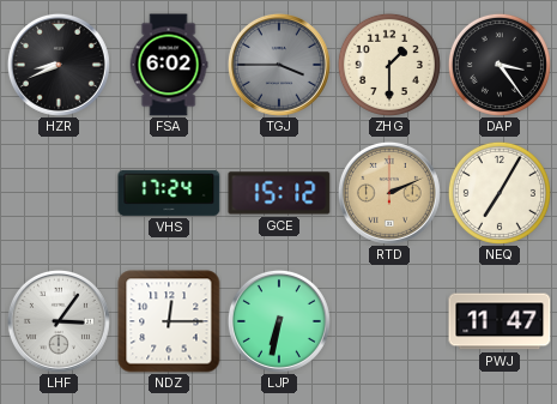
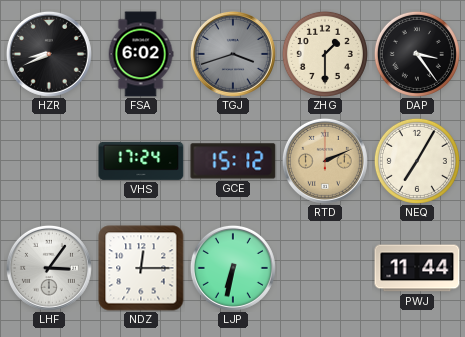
TGJ: 3:45 -> 3:42
PWJ: 11:47 -> 11:44
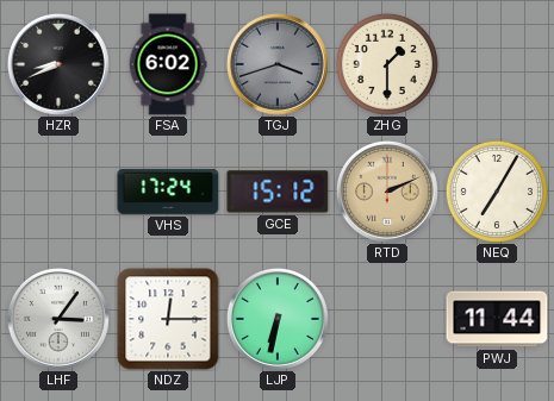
DAP: 3:24 -> none
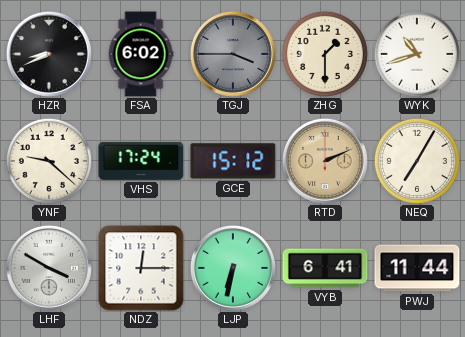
TGJ: 3:42 -> 3:45
WYK: none -> 10:42
YNF: none -> 9:22
LHF: 3:06 -> 3:50
VYB: none -> 6:41
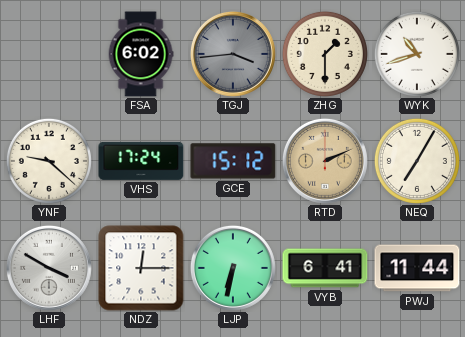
HZR: 8:41 -> none
TGJ: 3:45 -> 3:44
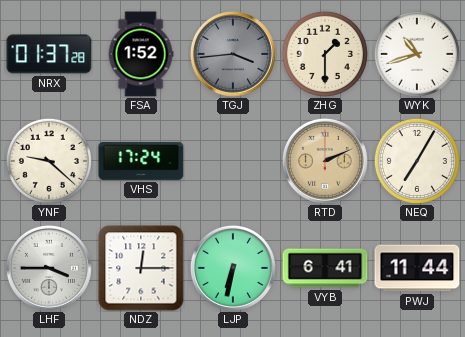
NRX: none -> 01:37
FSA: 6:02 -> 1:52
GCE: 15:12 -> none
LHF: 3:50 -> 3:45
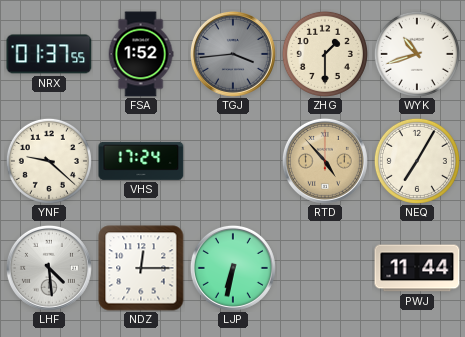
NRX: 01:37:28 -> 01:37:55
RTD: 2:11 -> 4:53
LHF: 3:45 -> 4:29
VYB: 6:41 -> none
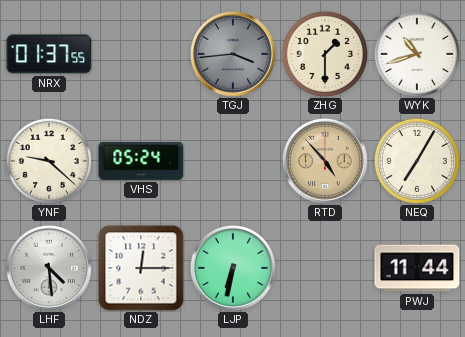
FSA: 1:52 -> none
VHS: 17:24 -> 05:24
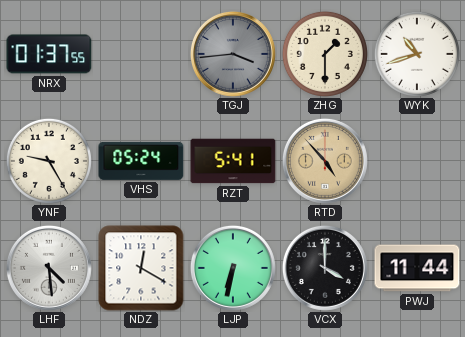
YNF: 9:22 -> 9:25
RZT: none -> 5:41
NEQ: 7:05 -> none
NDZ: 12:15 -> 12:20
VCX: none -> 4:00
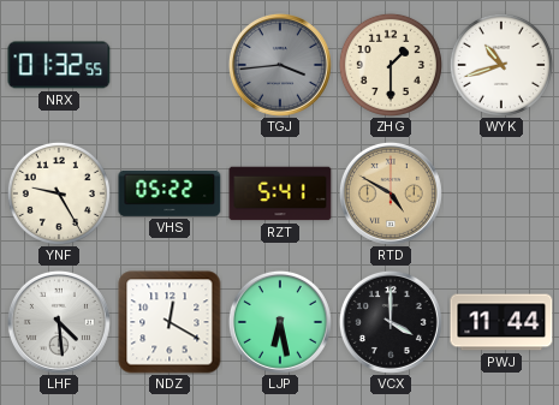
NRX: 01:37 -> 01:32
VHS: 05:24 -> 05:22
RTD: 4:53 -> 4:50
LJP: 6:32 -> 6:28
